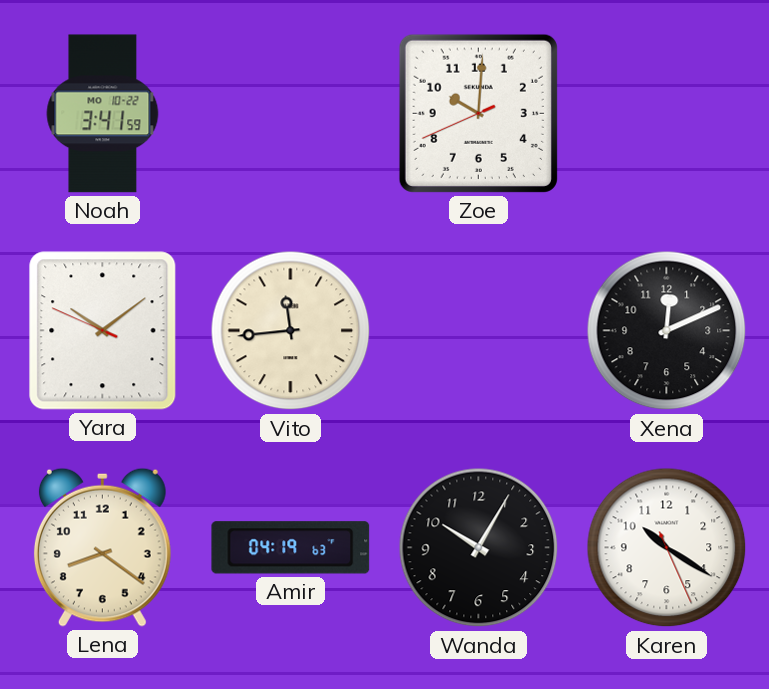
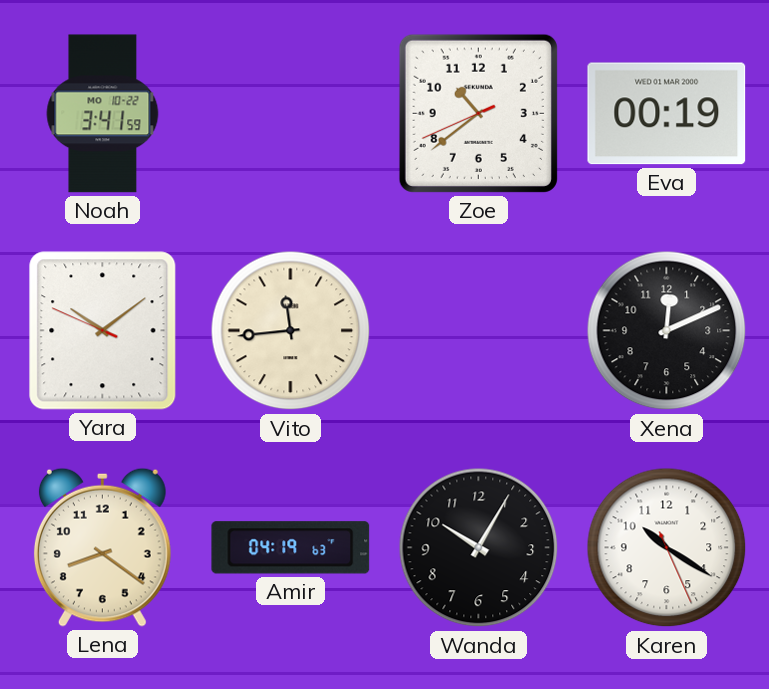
Zoe: 10:00 -> 10:38
Eva: none -> 00:19
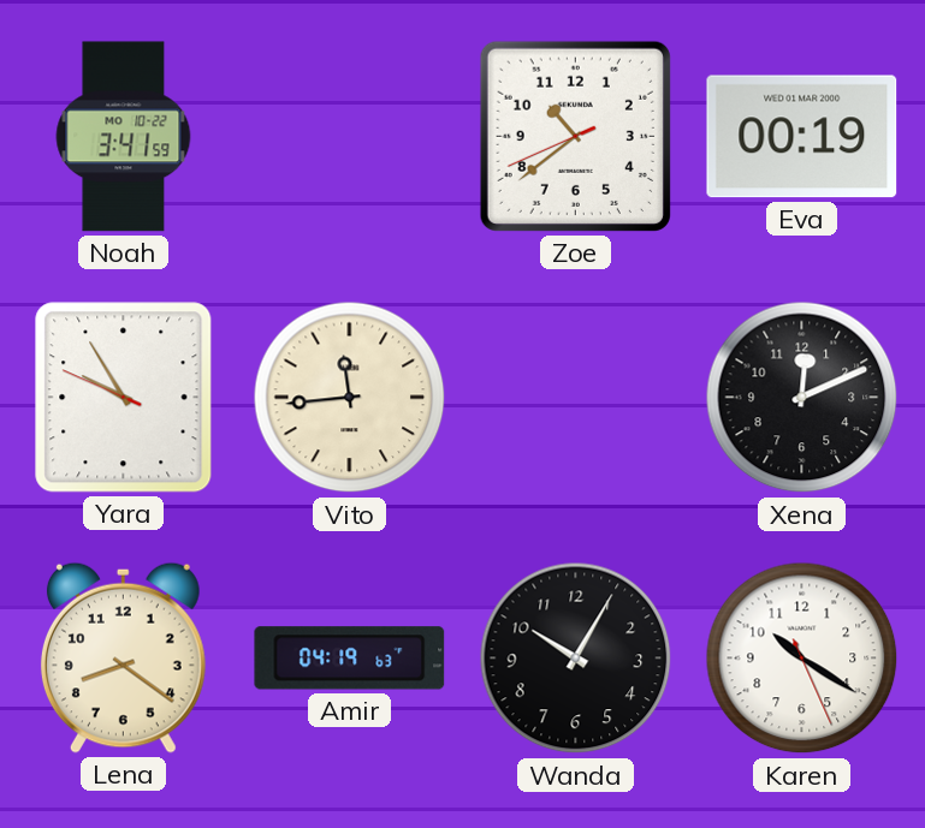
Yara: 10:08 -> 9:54
